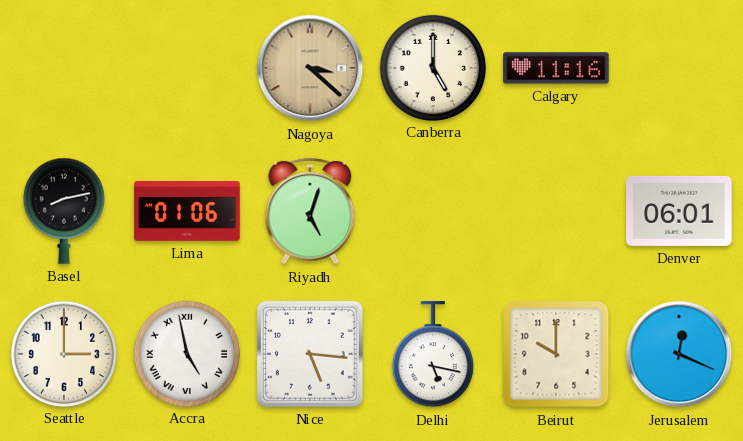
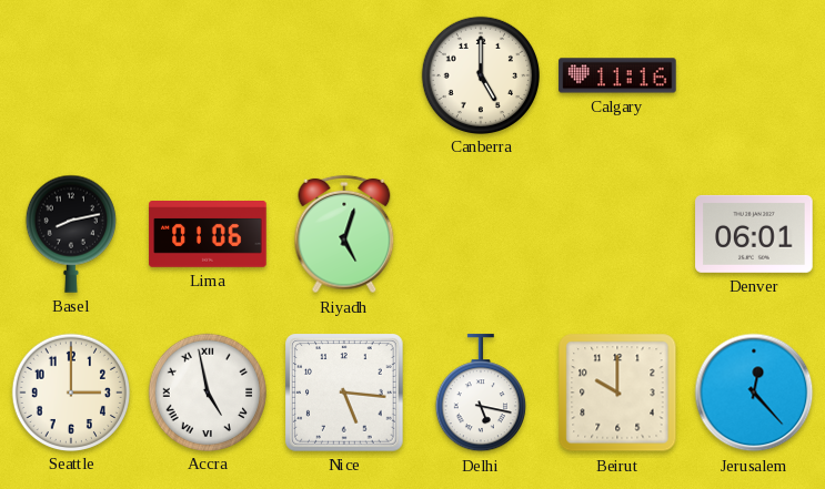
Nagoya: 3:22 -> none
Jerusalem: 12:19 -> 12:23
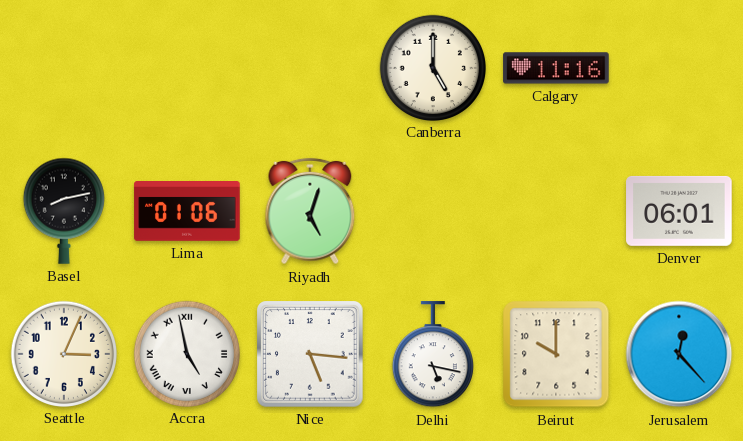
Seattle: 3:00 -> 3:04
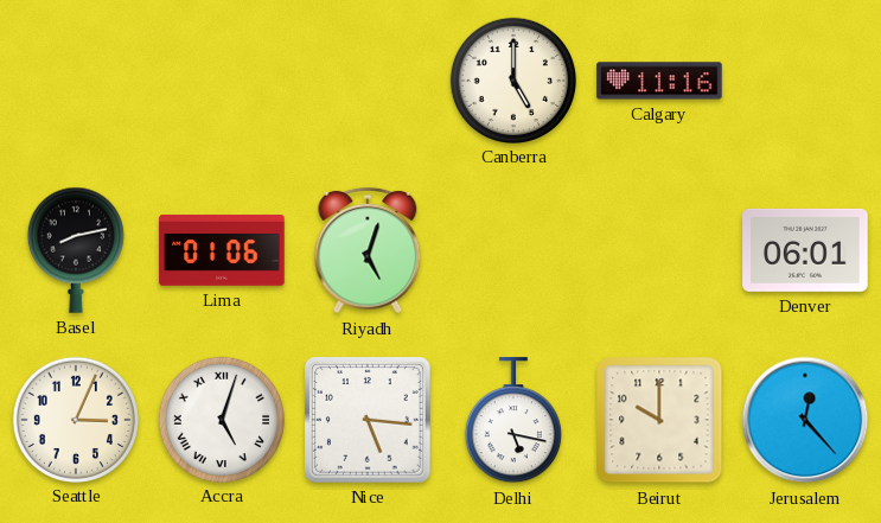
Accra: 4:58 -> 5:03
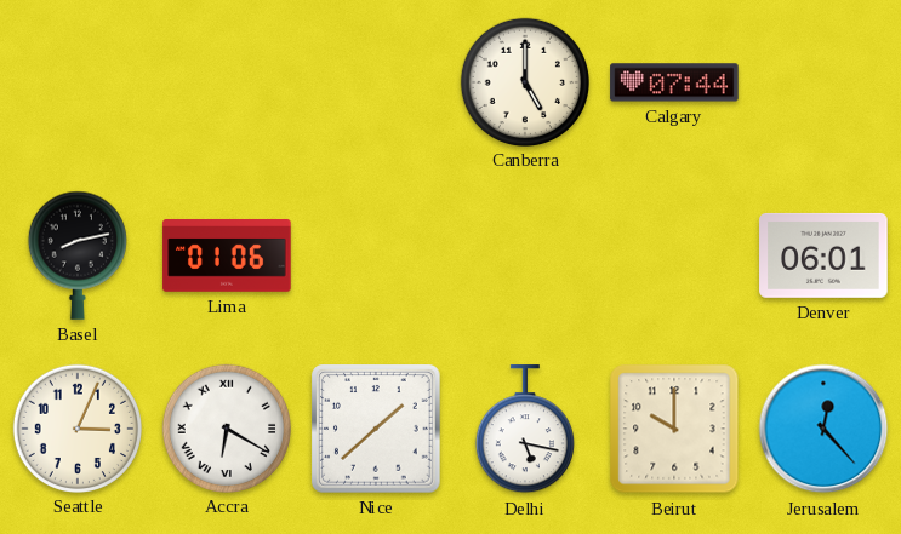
Calgary: 11:16 -> 07:44
Riyadh: 5:03 -> none
Accra: 5:03 -> 6:20
Nice: 5:16 -> 1:38
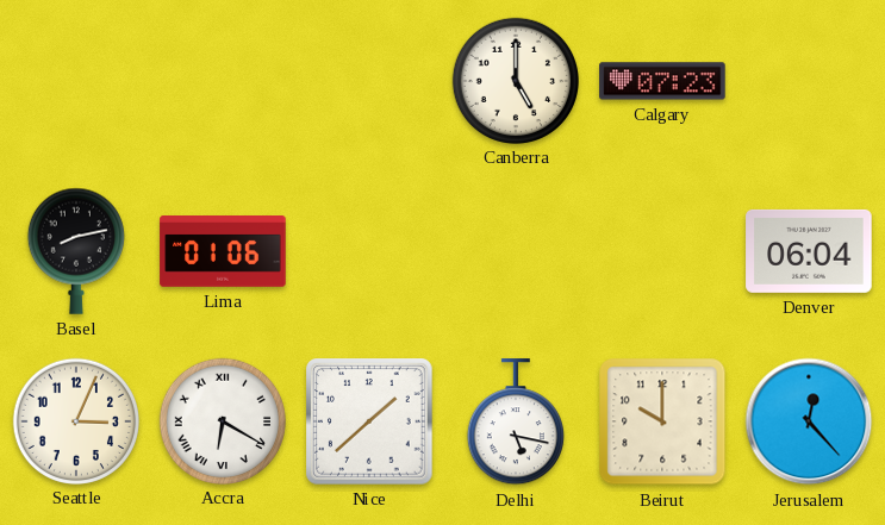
Calgary: 07:44 -> 07:23
Denver: 06:01 -> 06:04
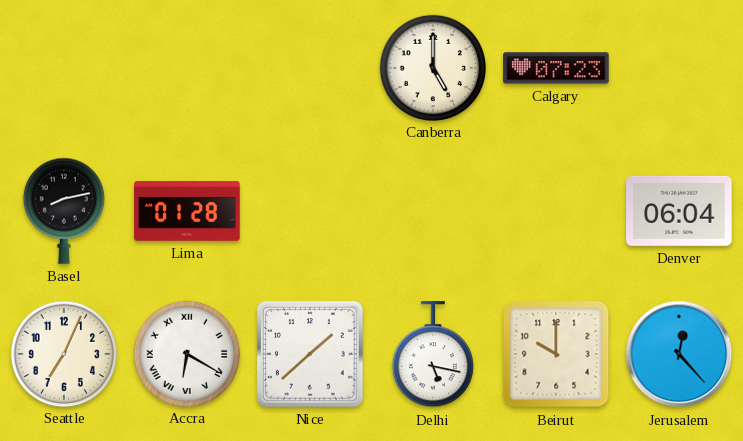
Lima: 01:06 -> 01:28
Seattle: 3:04 -> 7:04
